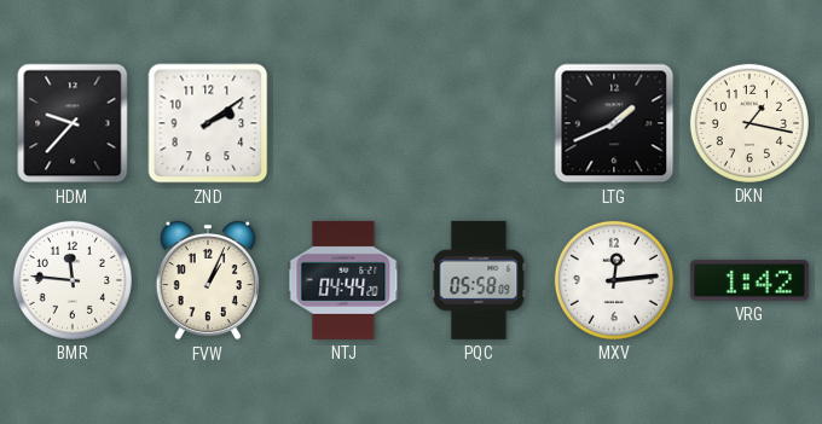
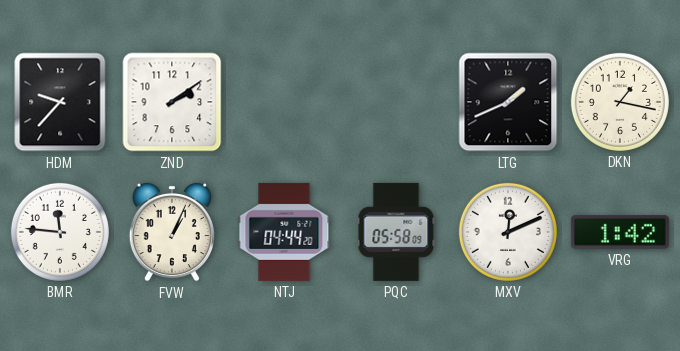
MXV: 12:14 -> 12:11
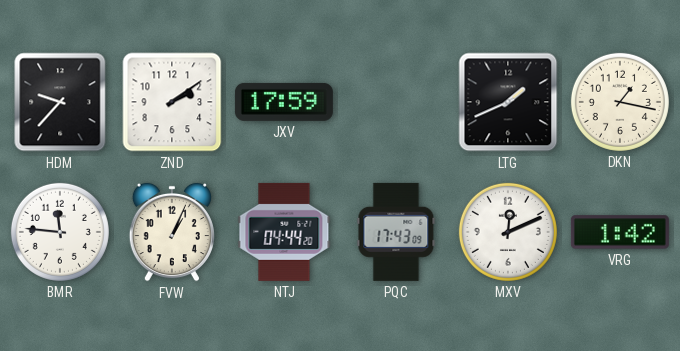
JXV: none -> 17:59
PQC: 05:58 -> 17:43
